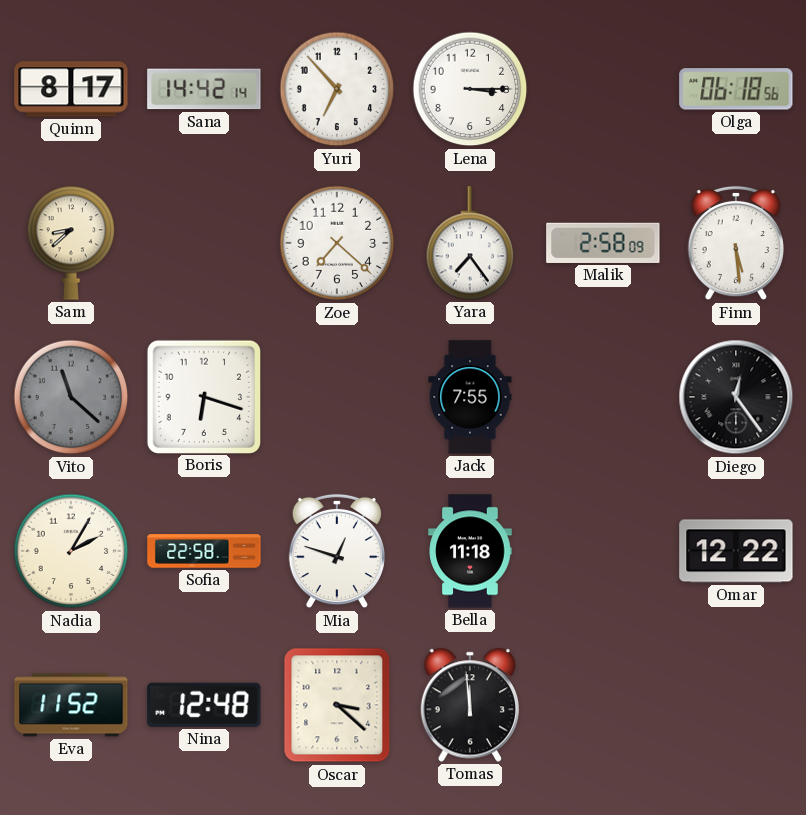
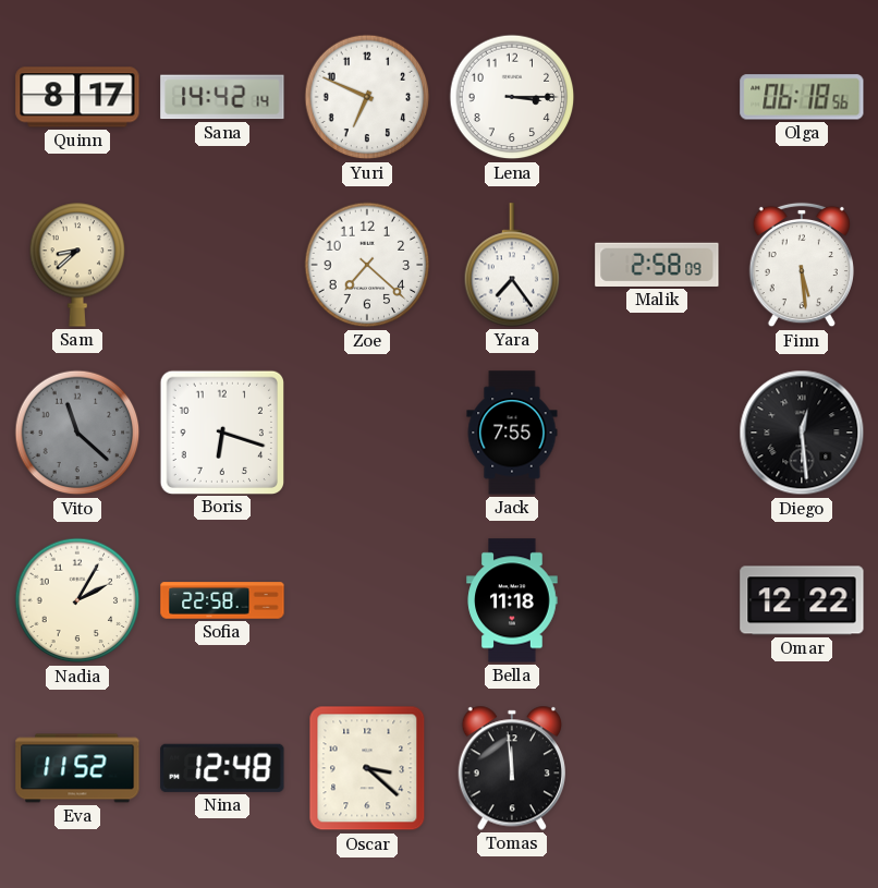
Yuri: 6:53 -> 6:49
Diego: 12:24 -> 12:29
Mia: 12:48 -> none
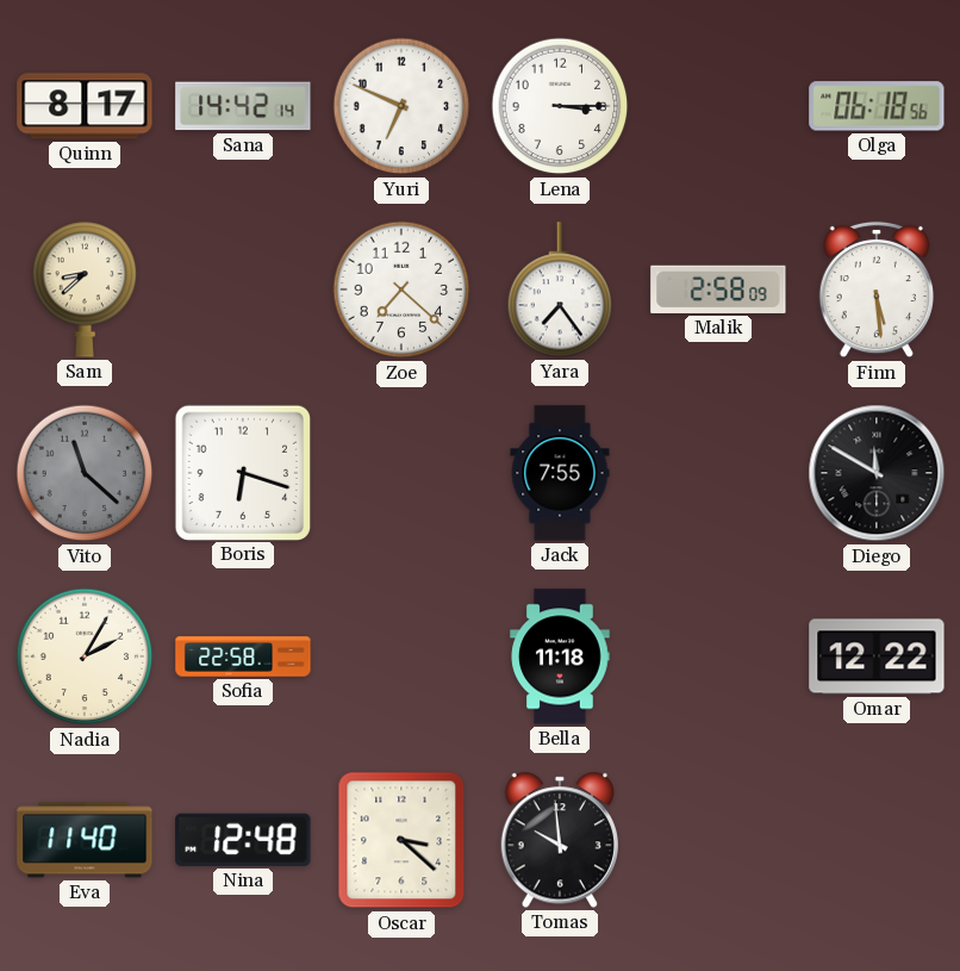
Diego: 12:29 -> 11:50
Eva: 11:52 -> 11:40
Tomas: 11:59 -> 9:59
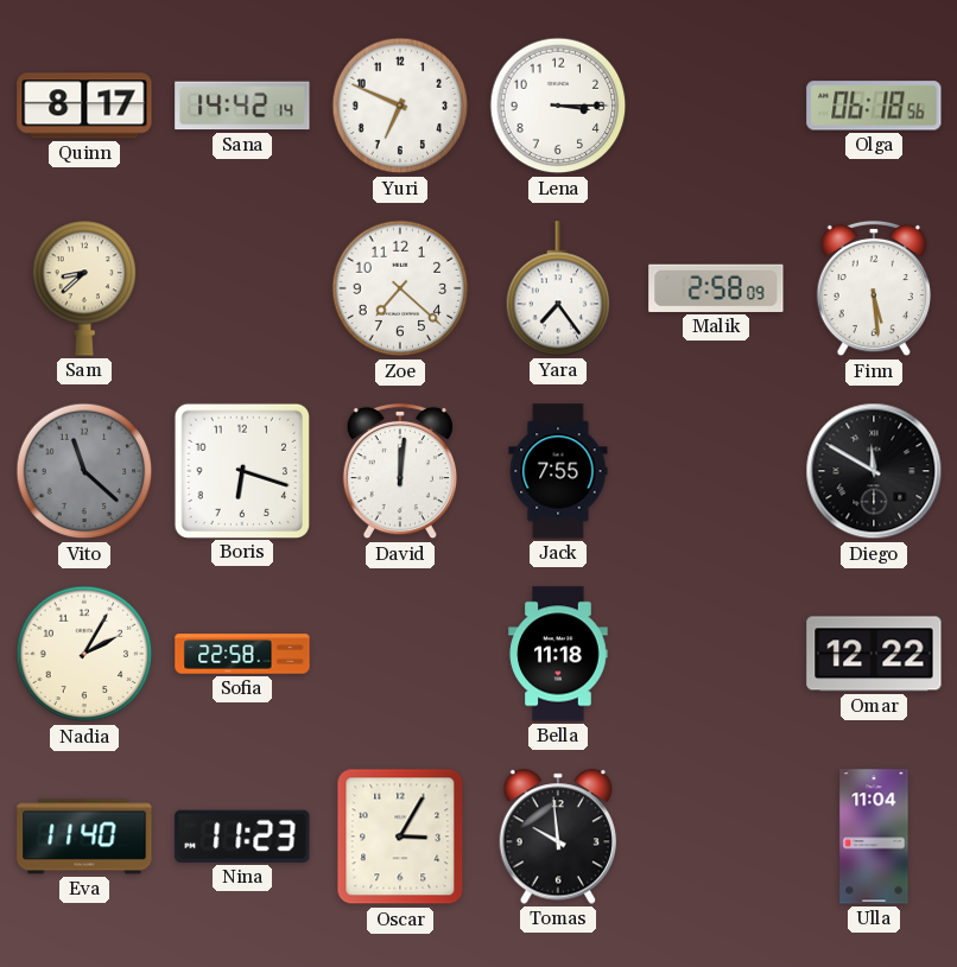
David: none -> 12:01
Nina: 12:48 -> 11:23
Oscar: 3:22 -> 3:05
Ulla: none -> 11:04
